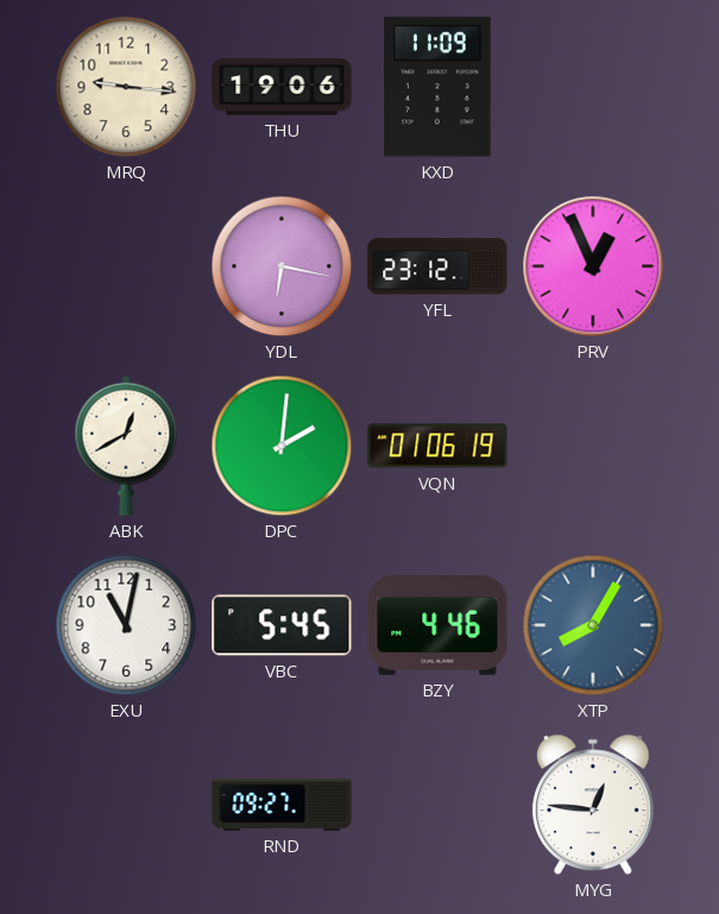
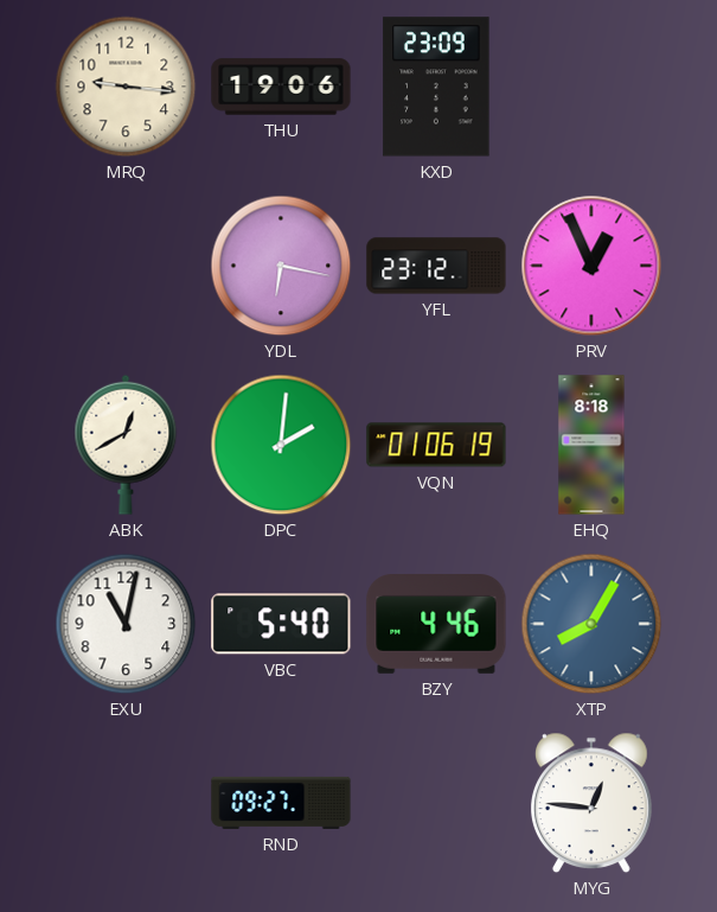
KXD: 11:09 -> 23:09
EHQ: none -> 8:18
VBC: 5:45 -> 5:40
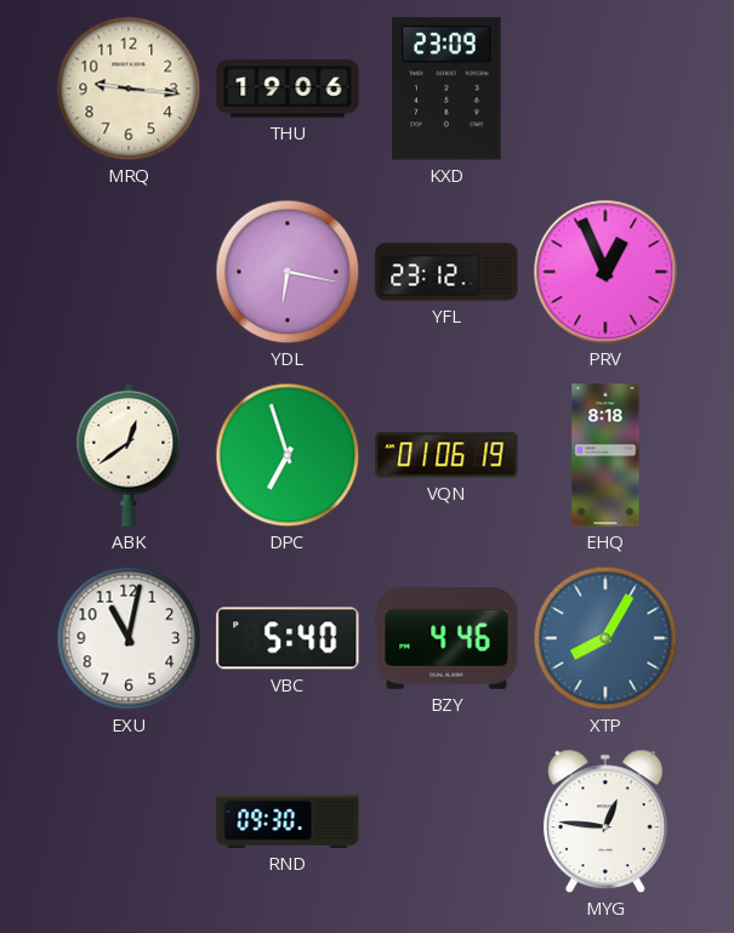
ABK: 12:40 -> 12:39
DPC: 2:01 -> 6:57
RND: 09:27 -> 09:30
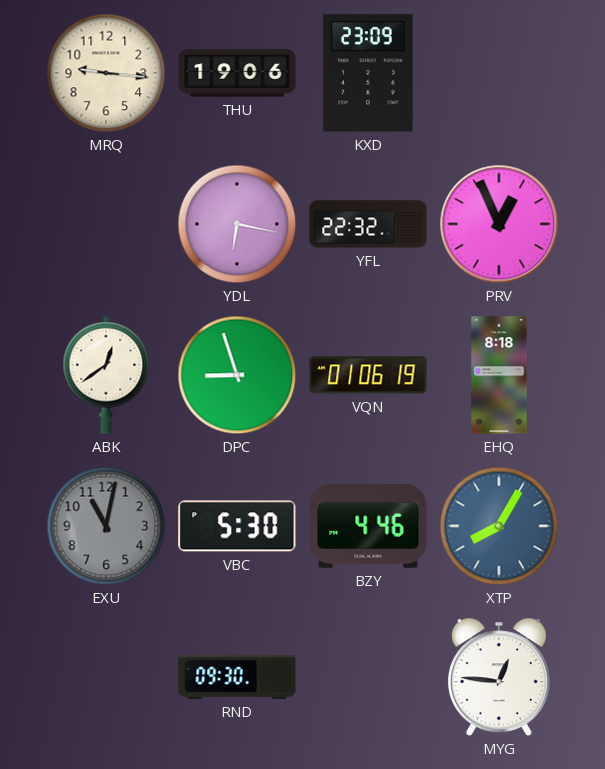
YFL: 23:12 -> 22:32
DPC: 6:57 -> 8:57
EXU dial: white -> grey
VBC: 5:40 -> 5:30
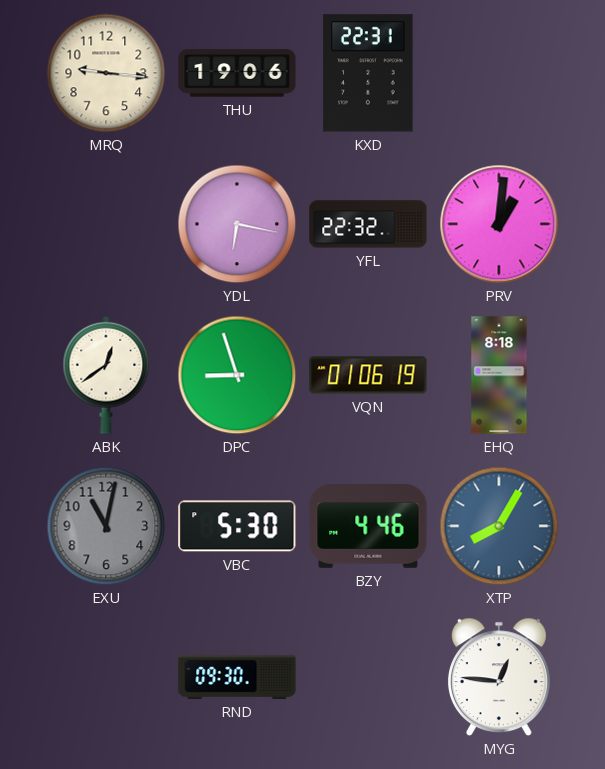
KXD: 23:09 -> 22:31
PRV: 12:56 -> 1:01
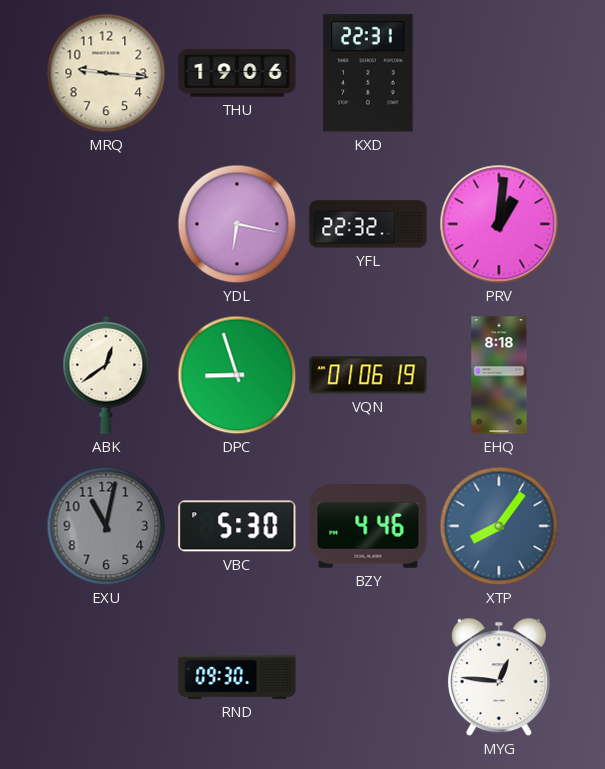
XTP: 8:05 -> 8:06
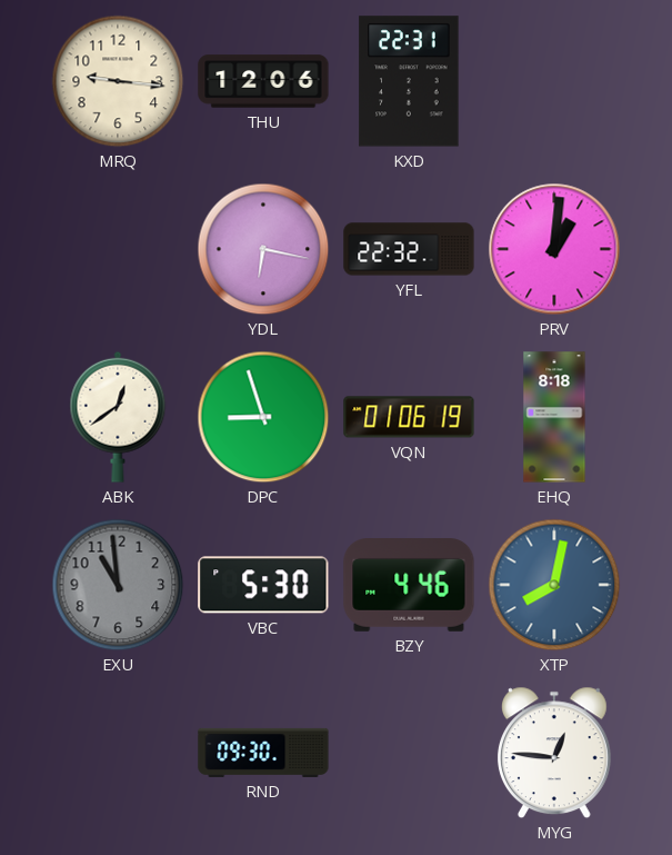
THU: 19:06 -> 12:06
EXU: 11:02 -> 10:59
XTP: 8:06 -> 8:02
